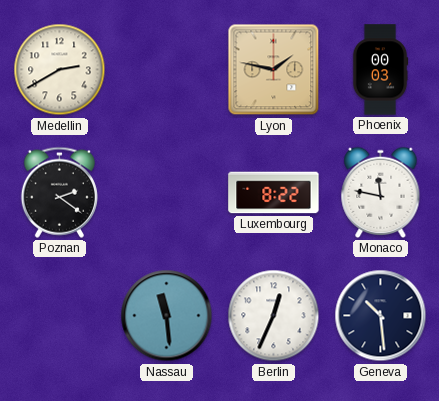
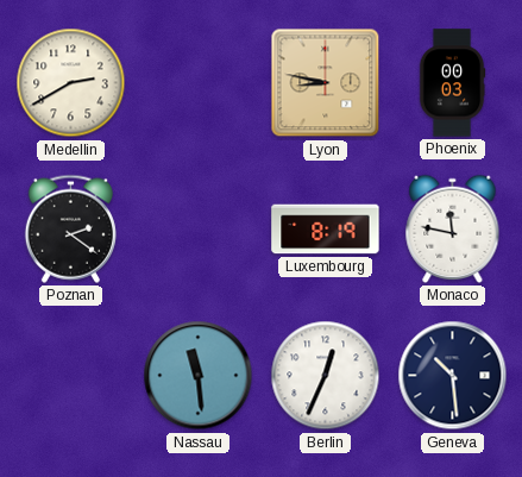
Lyon: 1:47 -> 8:47
Luxembourg: 8:22 -> 8:19
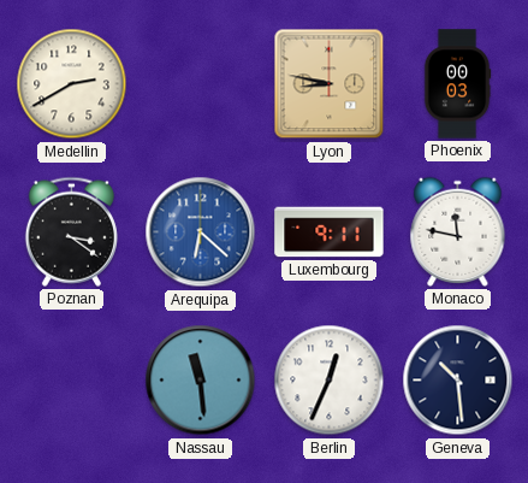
Poznan: 2:21 -> 3:21
Arequipa: none -> 6:22
Luxembourg: 8:19 -> 9:11
